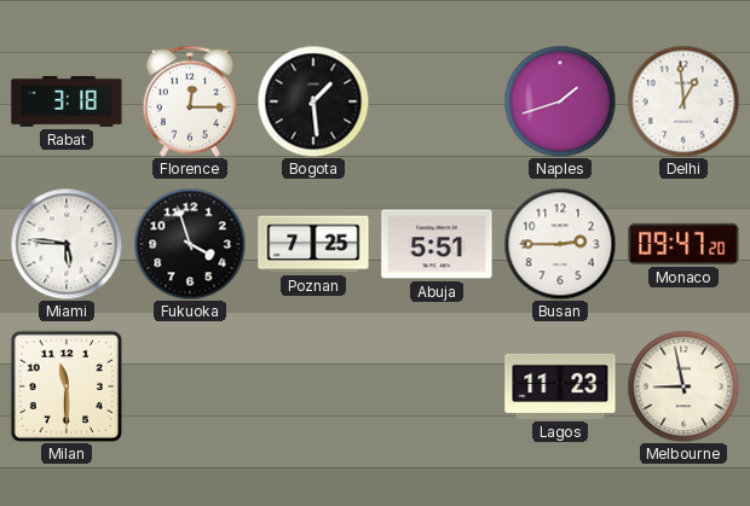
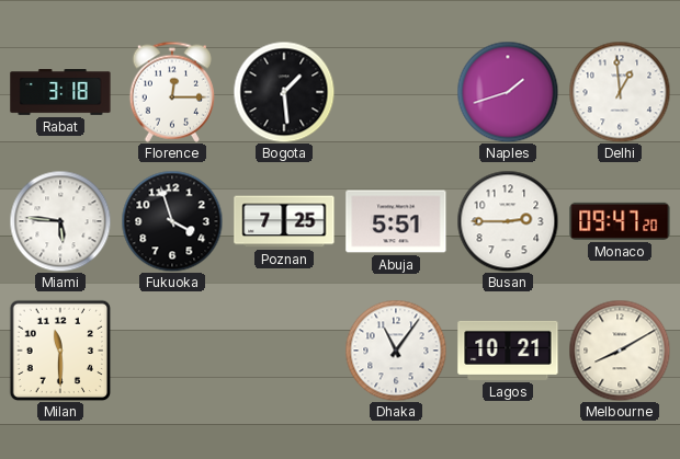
Dhaka: none -> 11:06
Lagos: 11:23 -> 10:21
Melbourne: 8:58 -> 8:10
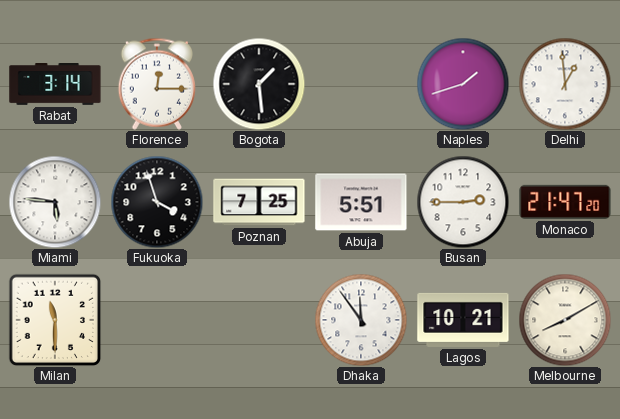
Rabat: 3:18 -> 3:14
Monaco: 09:47 -> 21:47
Dhaka: 11:06 -> 11:54
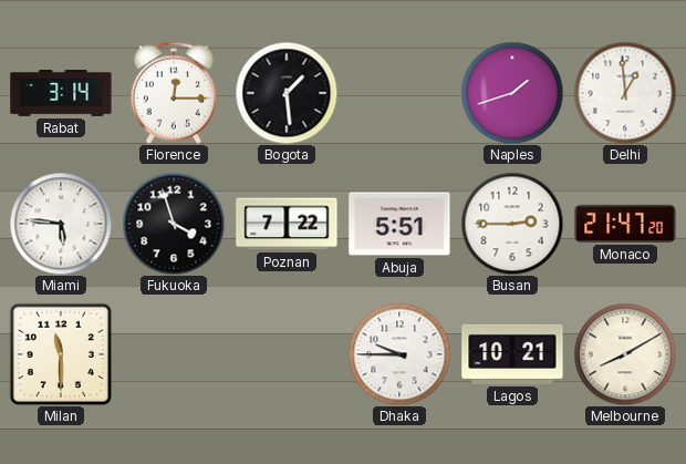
Poznan: 7:25 -> 7:22
Dhaka: 11:54 -> 9:45
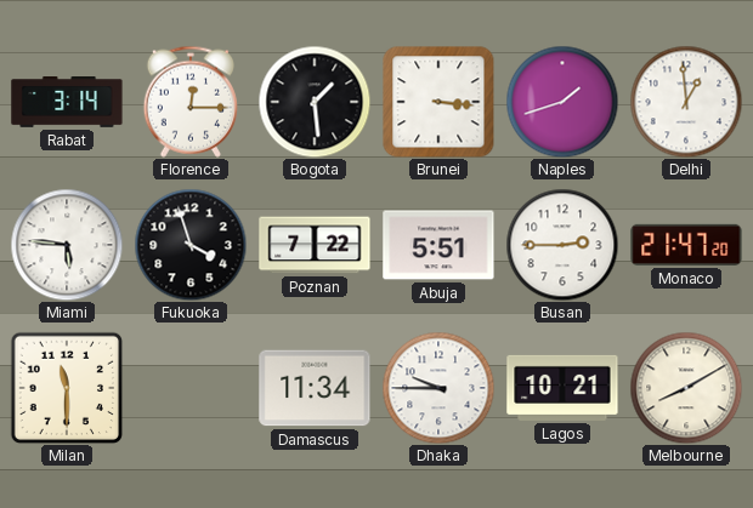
Brunei: none -> 3:16
Damascus: none -> 11:34
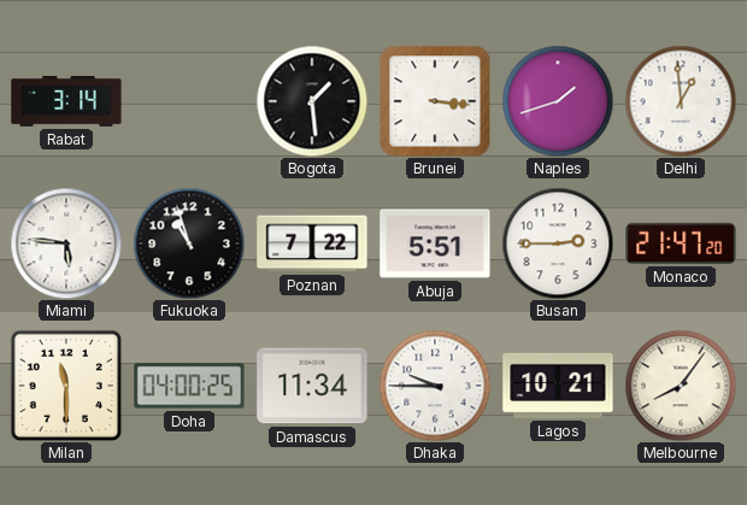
Florence: 12:15 -> none
Fukuoka: 3:57 -> 10:57
Doha: none -> 04:00
Melbourne: 8:10 -> 8:06
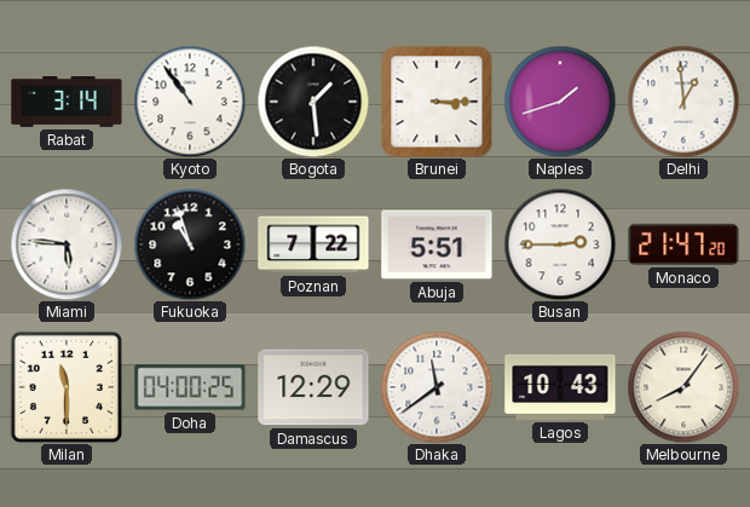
Kyoto: none -> 10:54
Brunei: 3:16 -> 3:15
Damascus: 11:34 -> 12:29
Dhaka: 9:45 -> 11:39
Lagos: 10:21 -> 10:43
